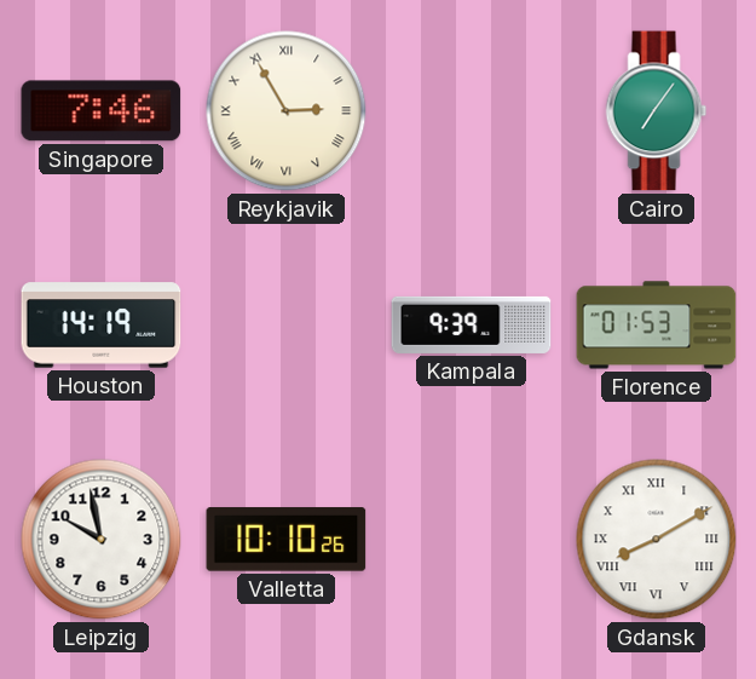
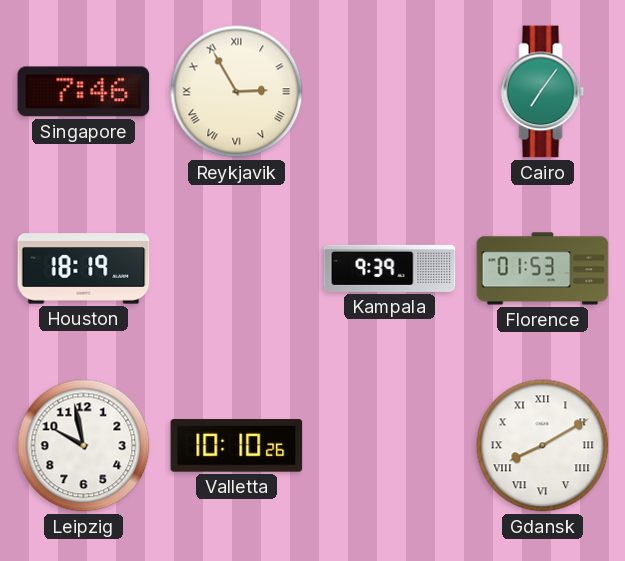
Houston: 14:19 -> 18:19
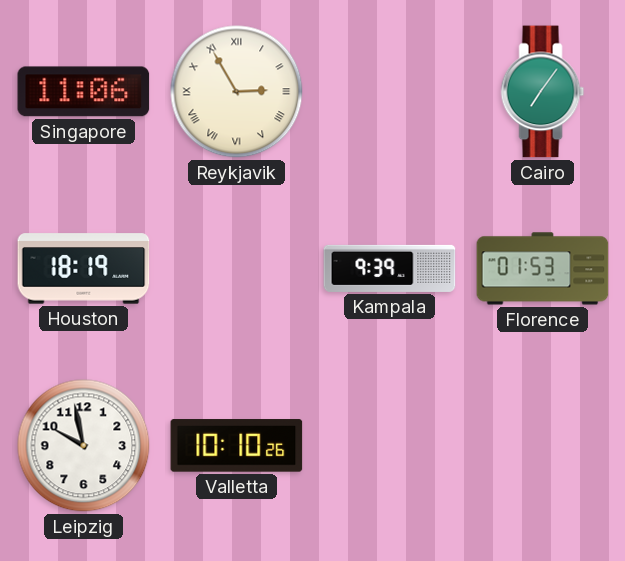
Singapore: 7:46 -> 11:06
Gdansk: 8:10 -> none
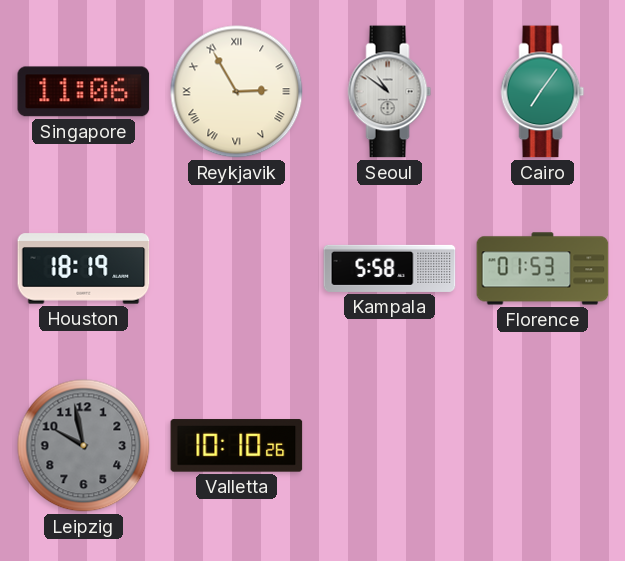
Seoul: none -> 10:51
Kampala: 9:39 -> 5:58
Leipzig dial: white -> grey
